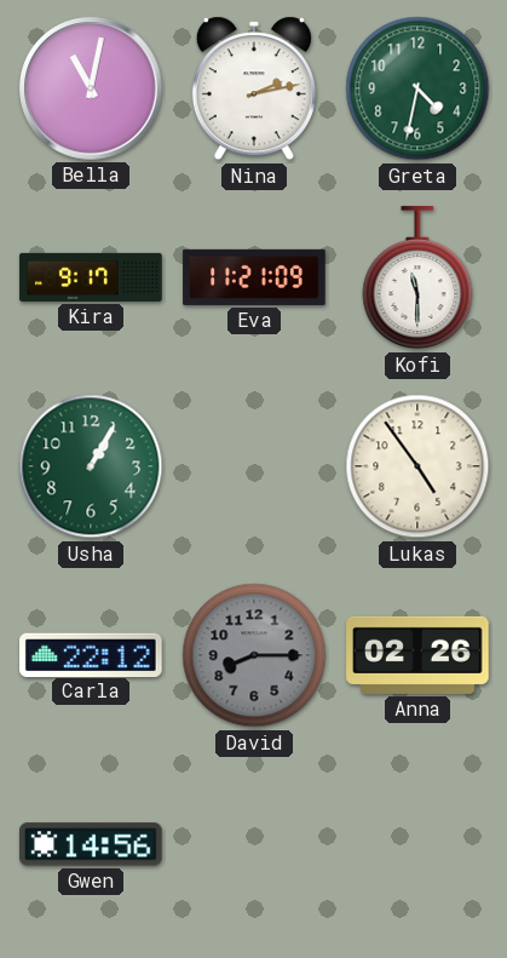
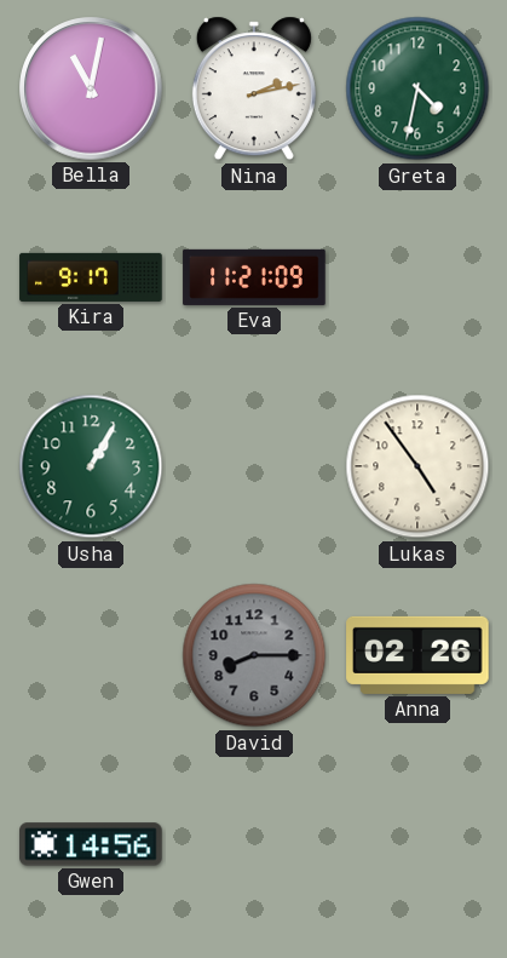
Kofi: 11:30 -> none
Carla: 22:12 -> none
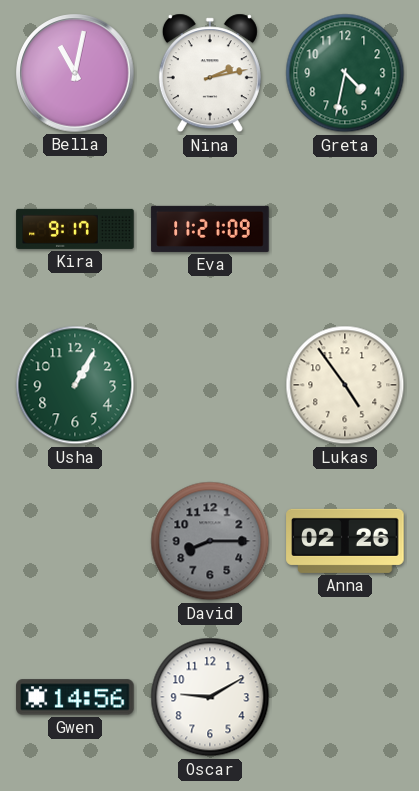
Oscar: none -> 9:10
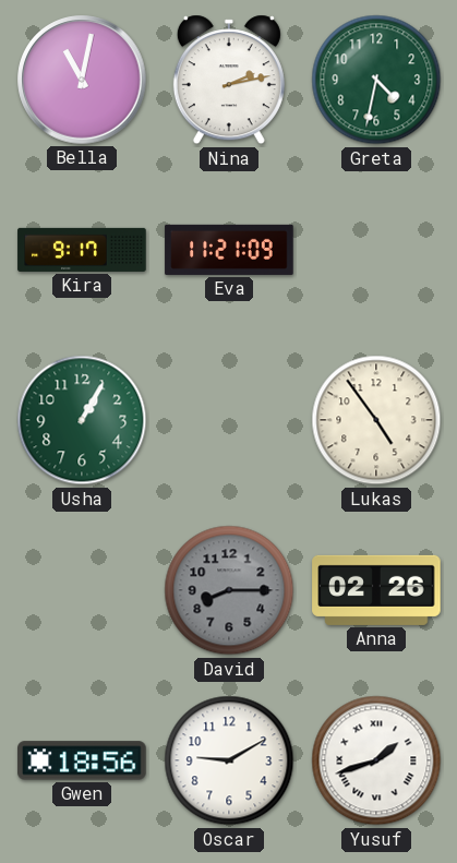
Gwen: 14:56 -> 18:56
Yusuf: none -> 1:42
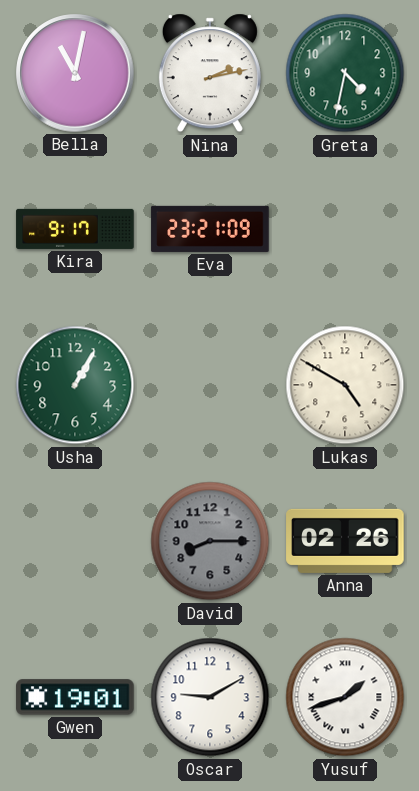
Eva: 11:21 -> 23:21
Lukas: 4:54 -> 4:50
Gwen: 18:56 -> 19:01
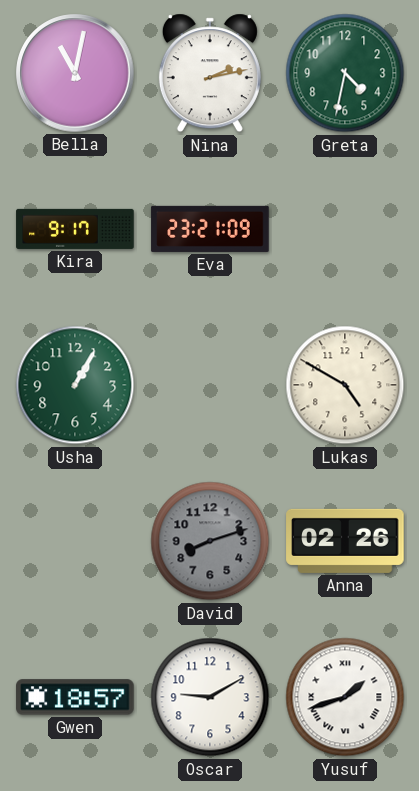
David: 8:15 -> 8:12
Gwen: 19:01 -> 18:57
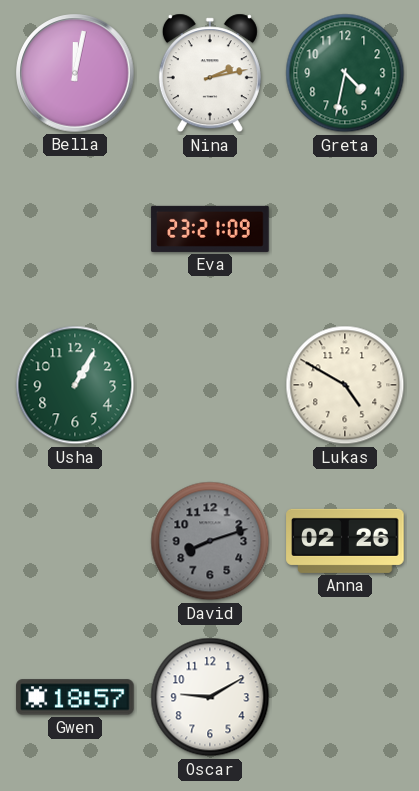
Bella: 11:02 -> 12:02
Kira: 9:17 -> none
Yusuf: 1:42 -> none
